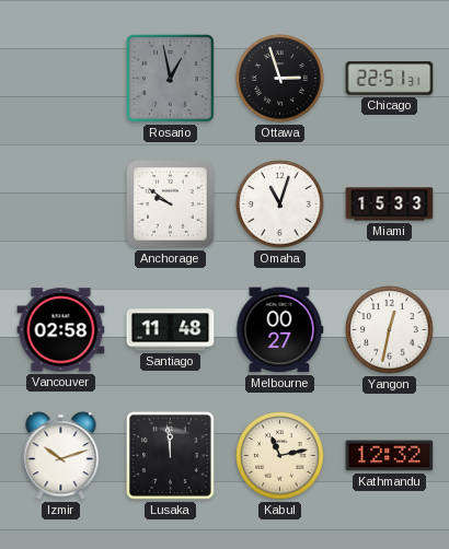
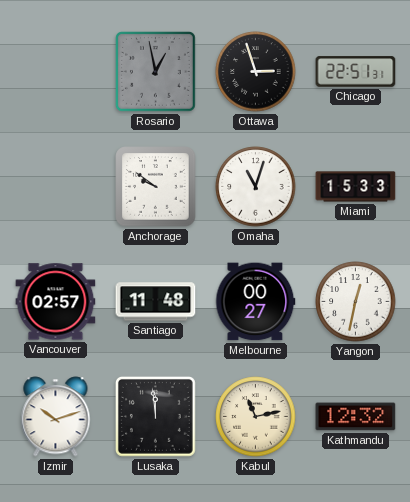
Vancouver: 02:58 -> 02:57
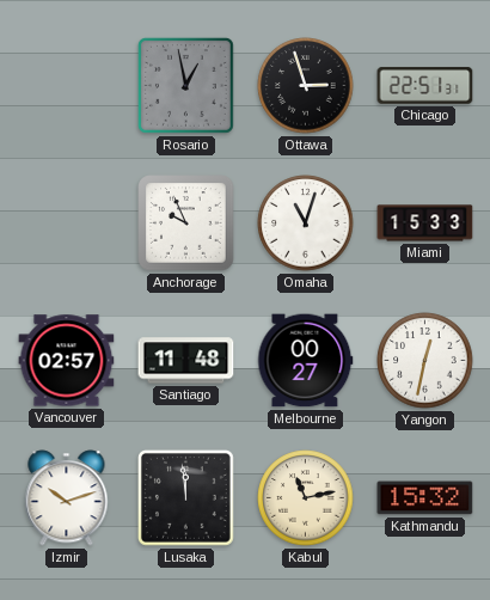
Anchorage: 9:51 -> 9:56
Kathmandu: 12:32 -> 15:32
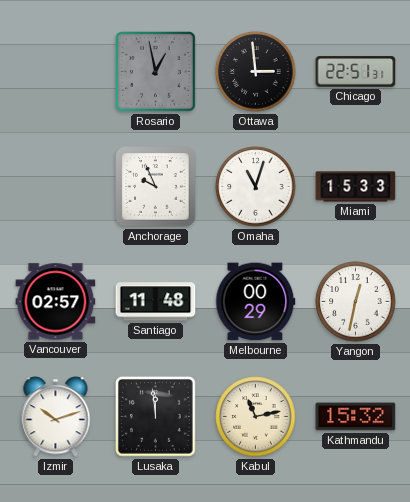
Ottawa: 2:57 -> 2:59
Melbourne: 00:27 -> 00:29
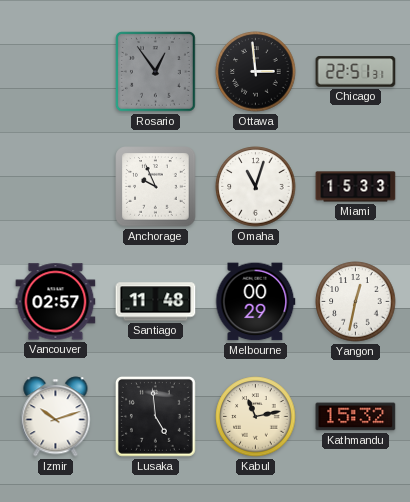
Rosario: 12:58 -> 12:54
Lusaka: 11:59 -> 4:59
